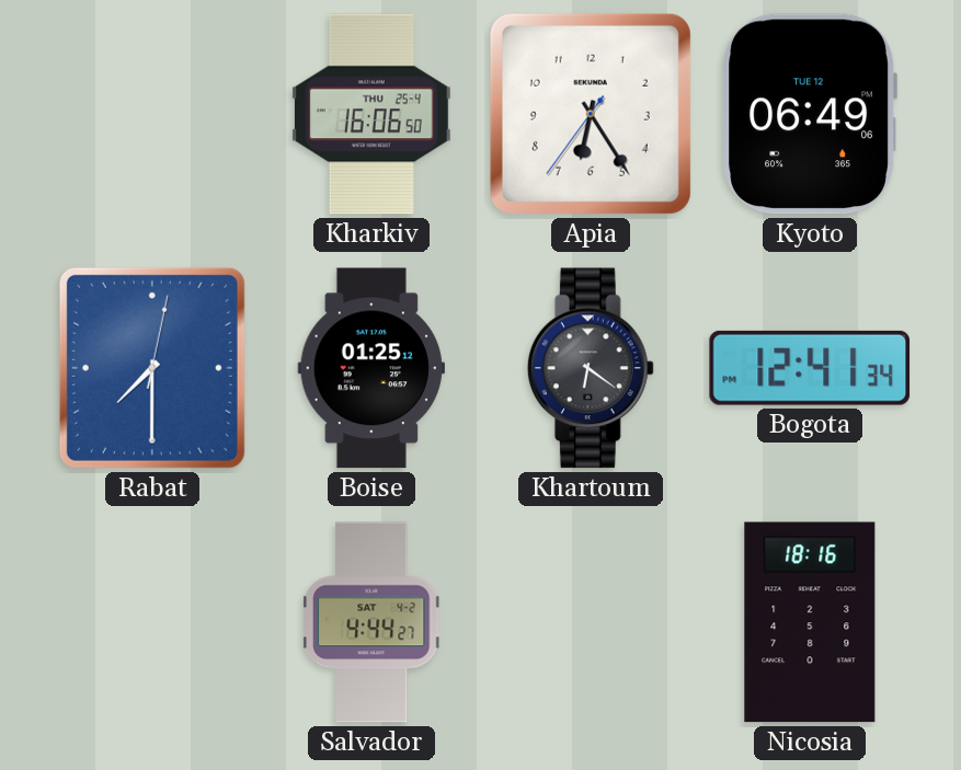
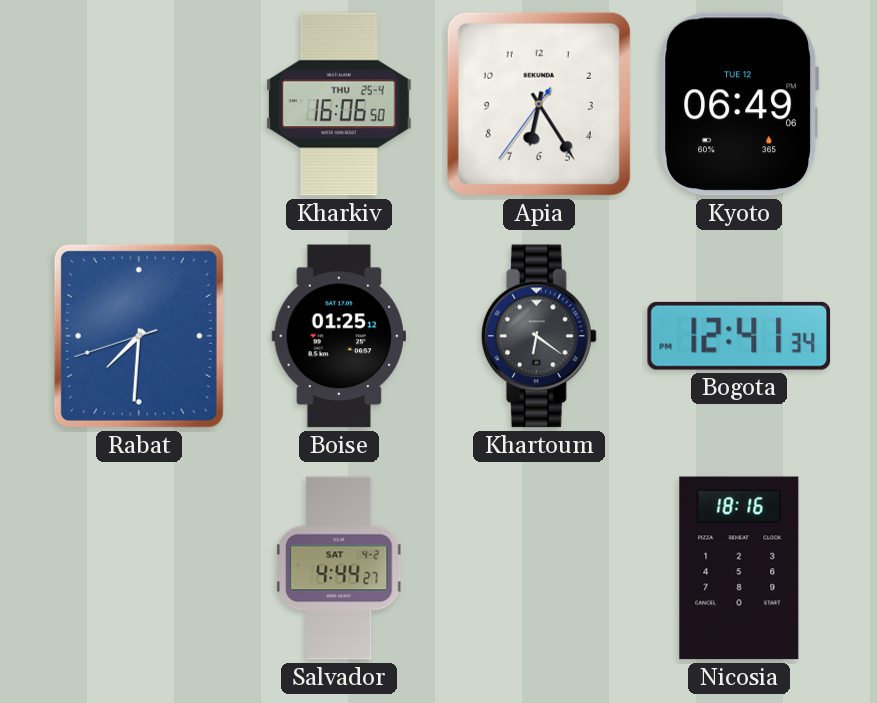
Rabat: 7:30:02 -> 7:30:42
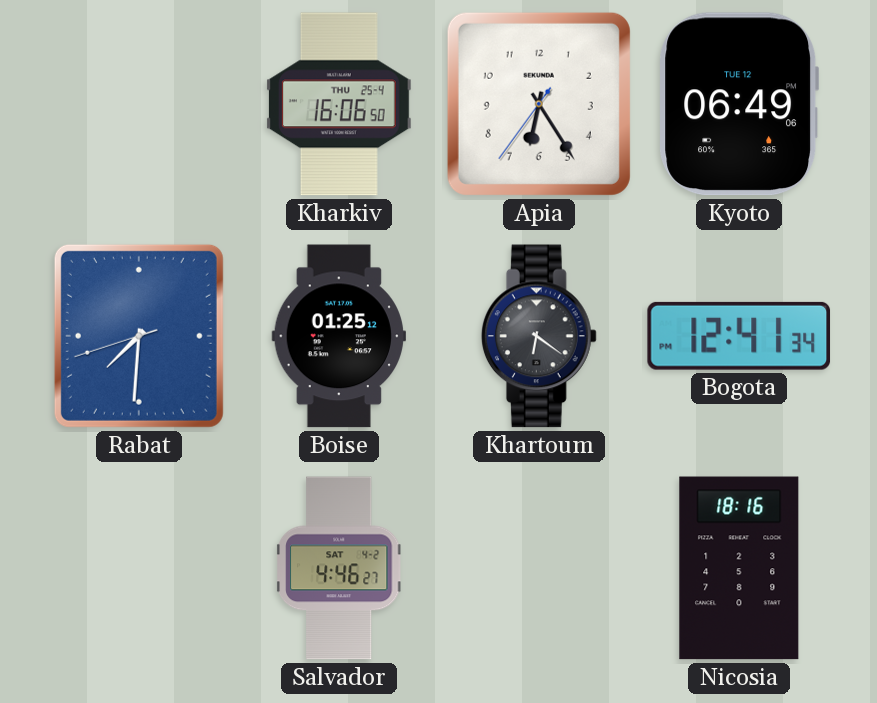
Salvador: 4:44 -> 4:46
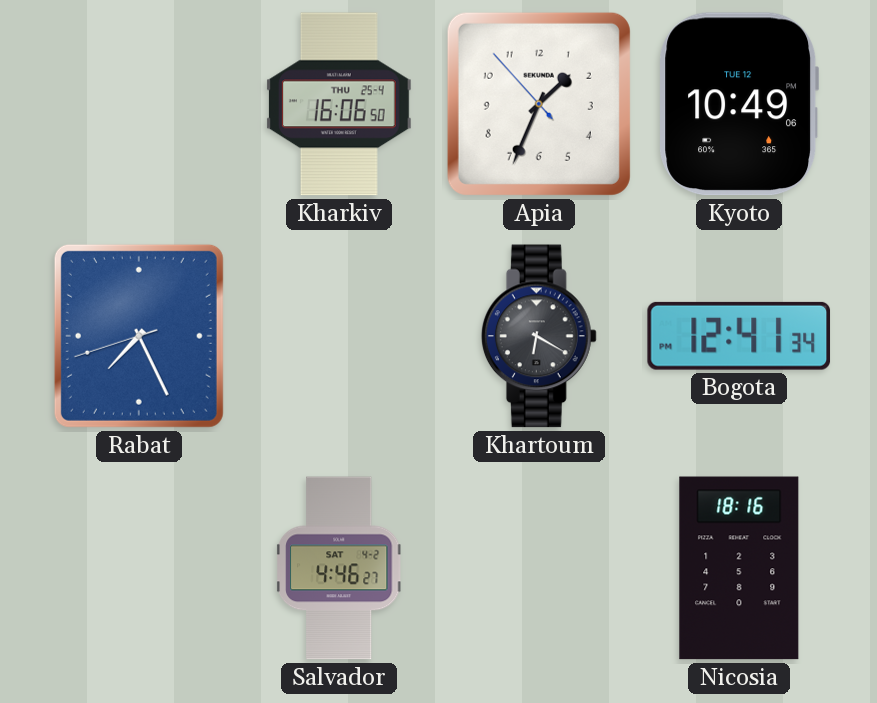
Apia: 6:24 -> 1:33
Kyoto: 06:49 -> 10:49
Rabat: 7:30 -> 7:25
Boise: 01:25 -> none
Khartoum: 6:21 -> 6:20
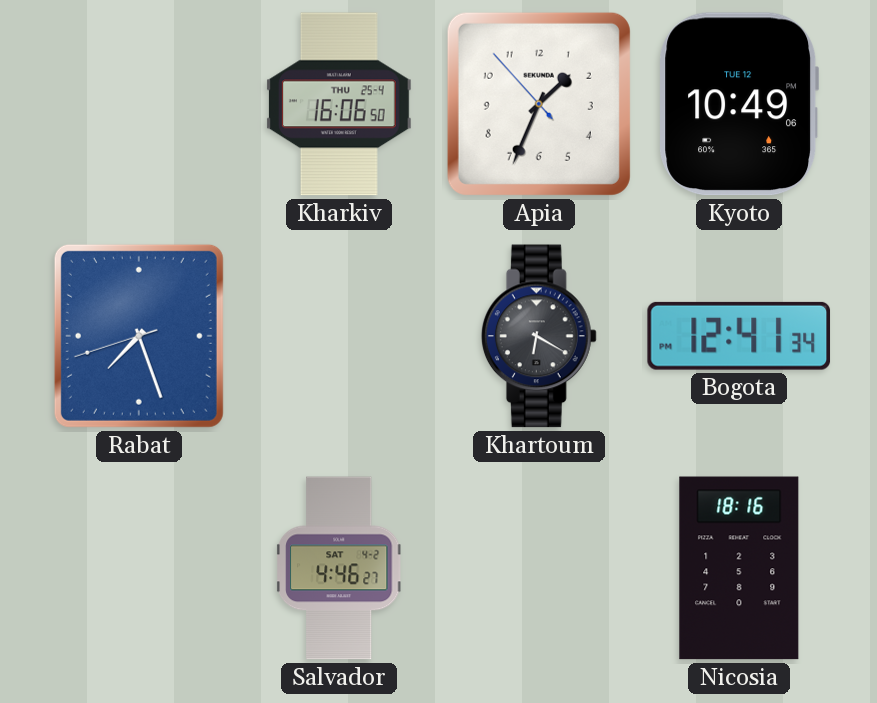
Rabat: 7:25 -> 7:26
